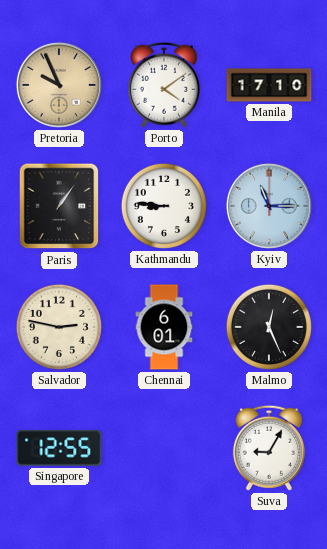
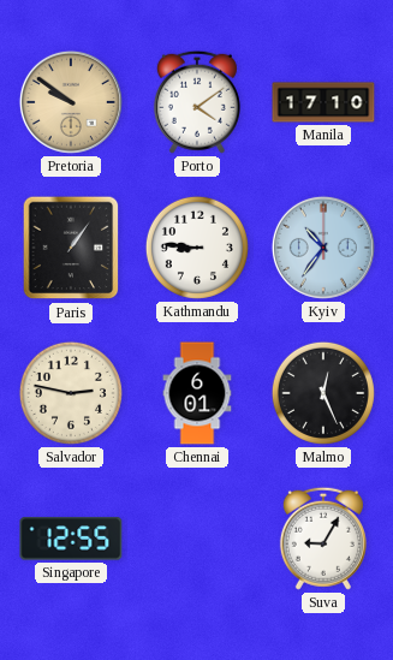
Pretoria: 9:56 -> 9:51
Kyiv: 11:15 -> 10:36
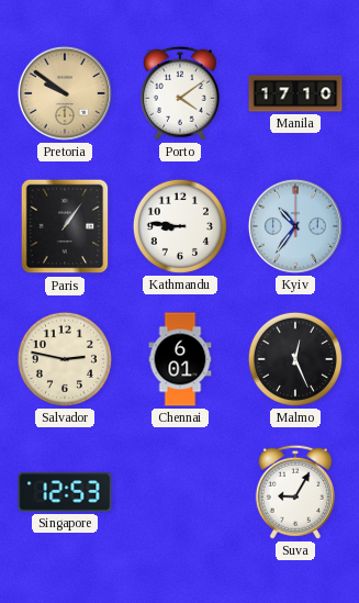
Singapore: 12:55 -> 12:53
